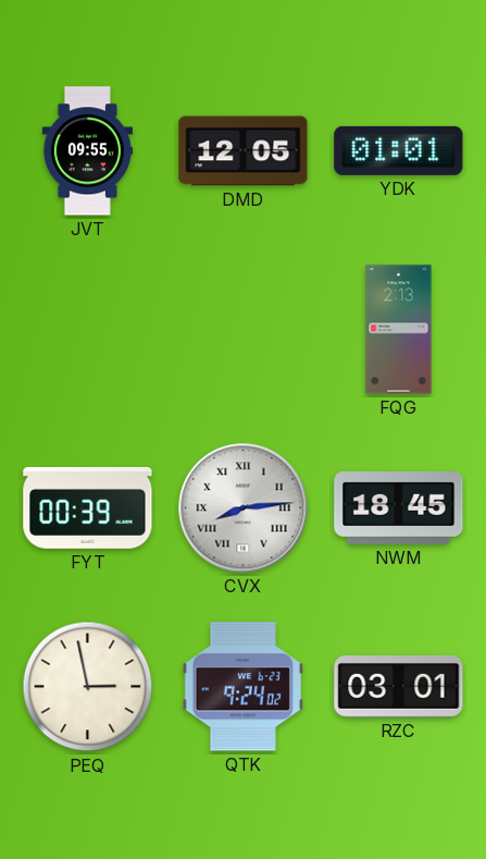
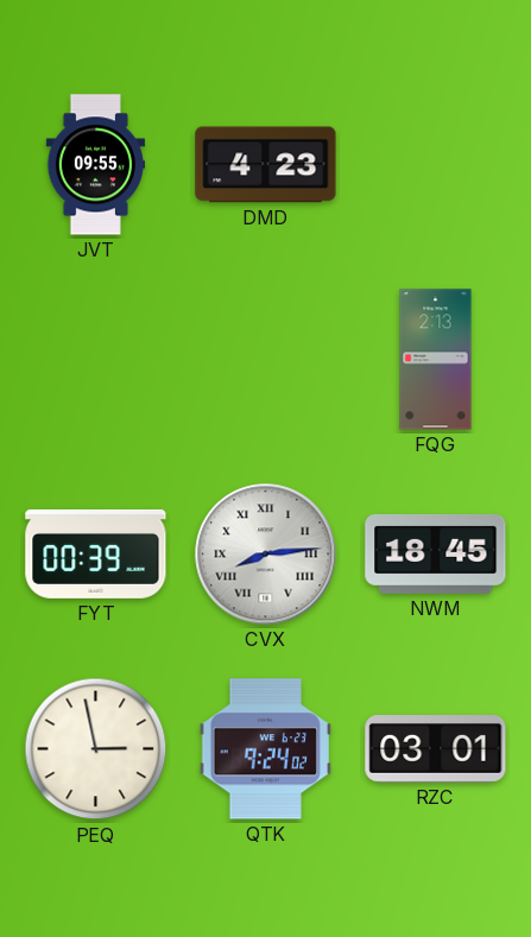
DMD: 12:05 -> 4:23
YDK: 01:01 -> none
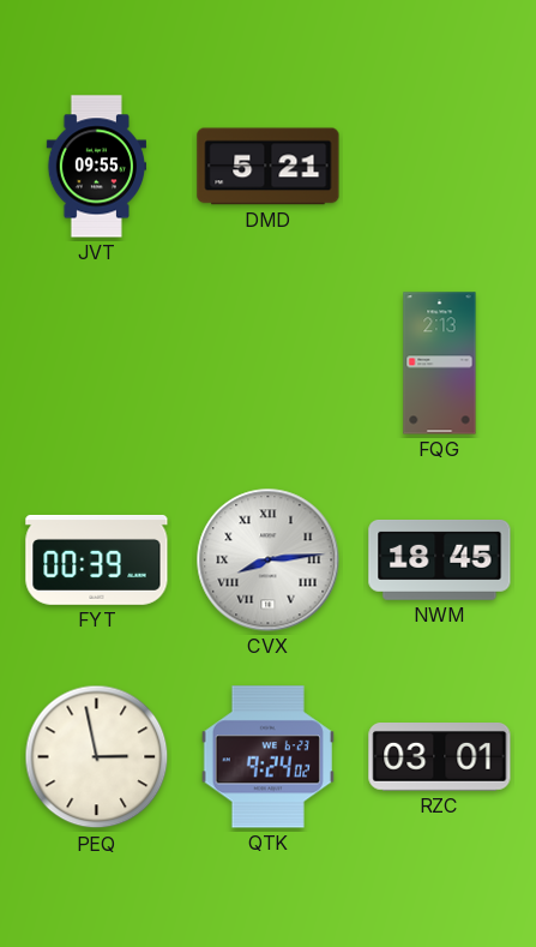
DMD: 4:23 -> 5:21
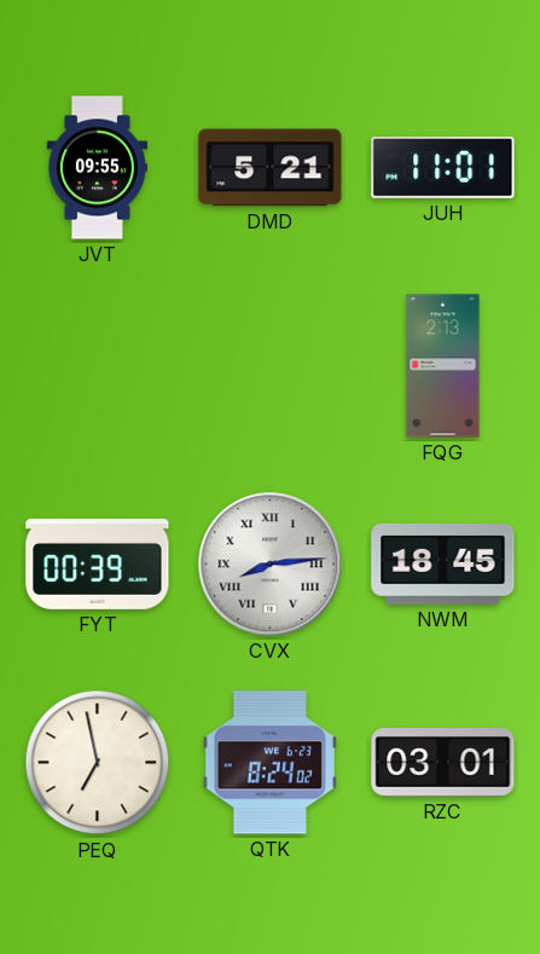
JUH: none -> 11:01
PEQ: 2:58 -> 6:58
QTK: 9:24 -> 8:24
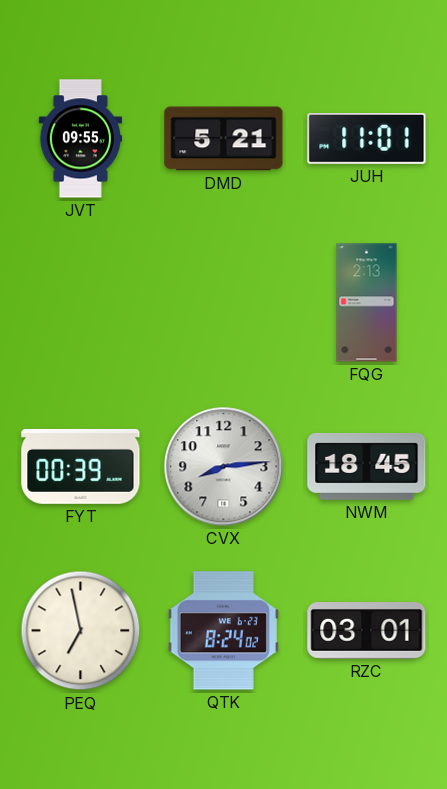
CVX numerals: Roman -> Arabic
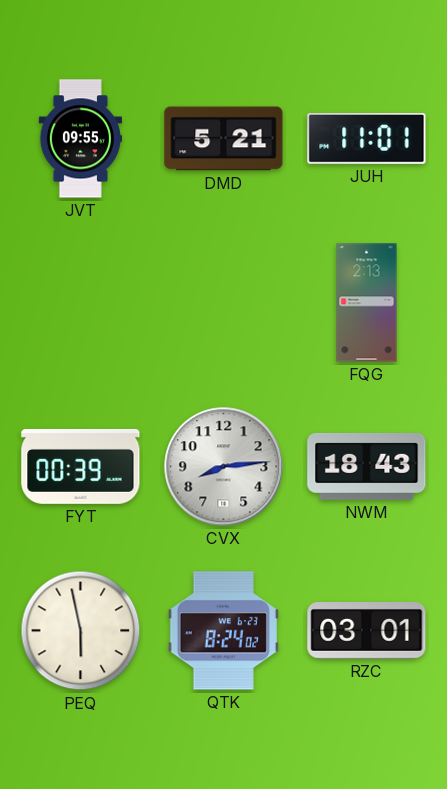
NWM: 18:45 -> 18:43
PEQ: 6:58 -> 5:58
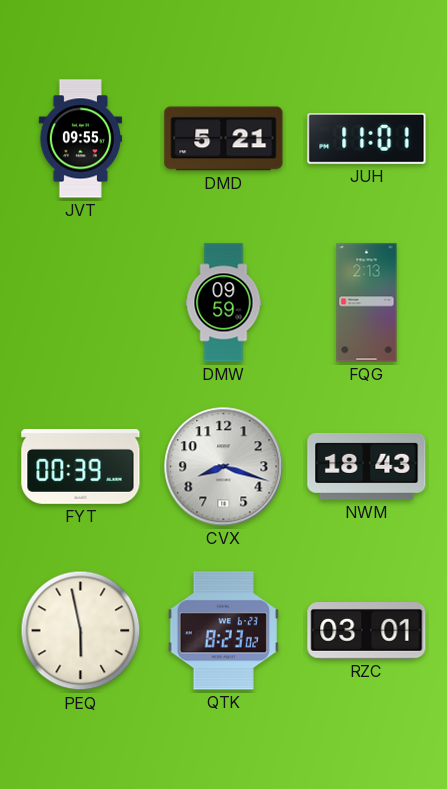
DMW: none -> 09:59
CVX: 8:14 -> 8:18
QTK: 8:24 -> 8:23
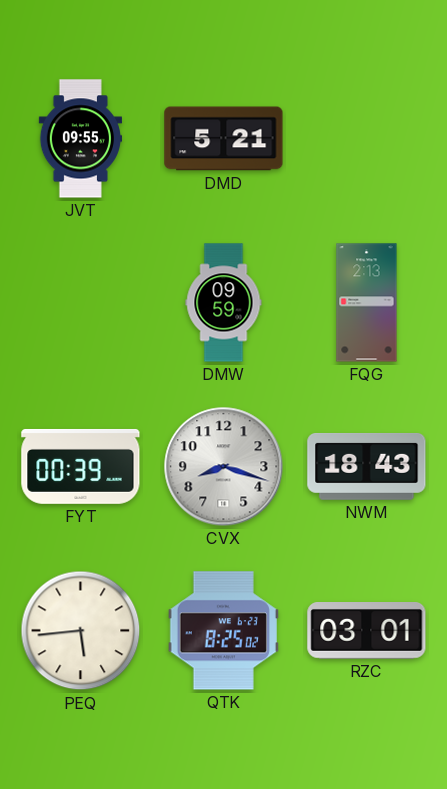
JUH: 11:01 -> none
PEQ: 5:58 -> 5:44
QTK: 8:23 -> 8:25
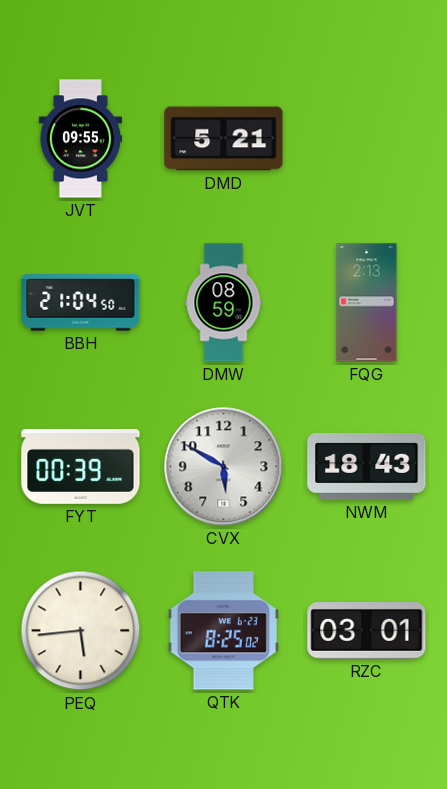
BBH: none -> 21:04
DMW: 09:59 -> 08:59
CVX: 8:18 -> 5:50
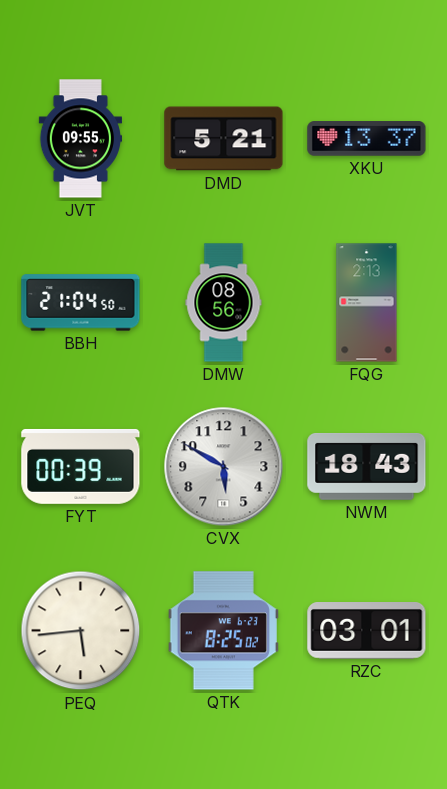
XKU: none -> 13:37
DMW: 08:59 -> 08:56
